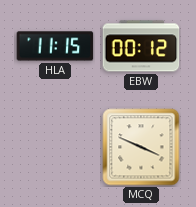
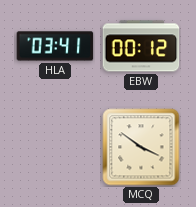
HLA: 11:15 -> 03:41
MCQ: 3:49 -> 3:51
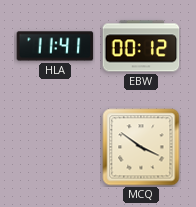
HLA: 03:41 -> 11:41
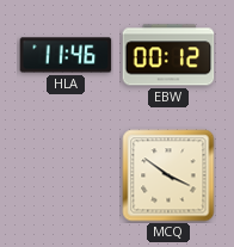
HLA: 11:41 -> 11:46
